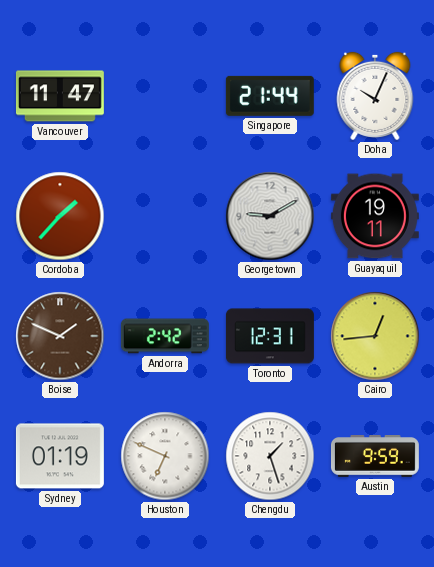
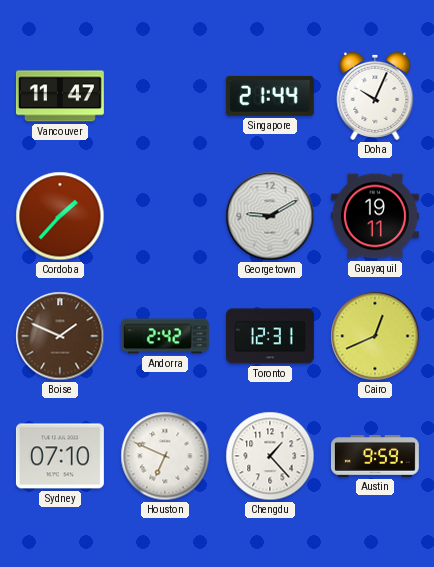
Cairo: 12:44 -> 12:41
Sydney: 01:19 -> 07:10
Chengdu: 1:27 -> 1:23
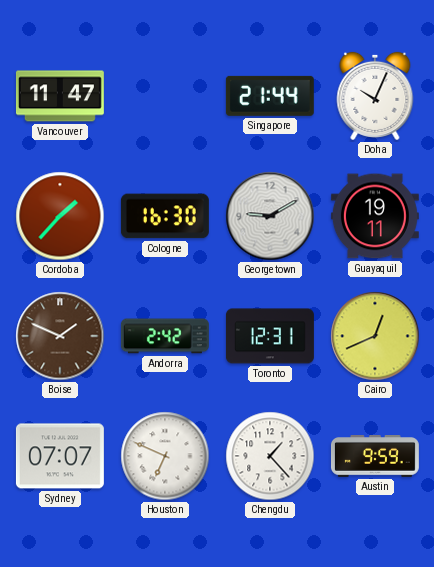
Cologne: none -> 16:30
Sydney: 07:10 -> 07:07
